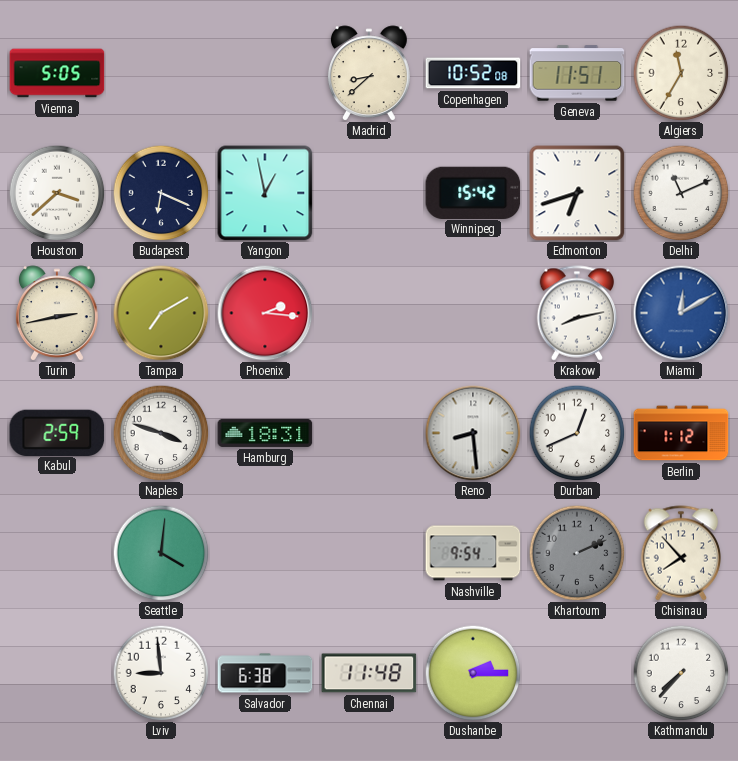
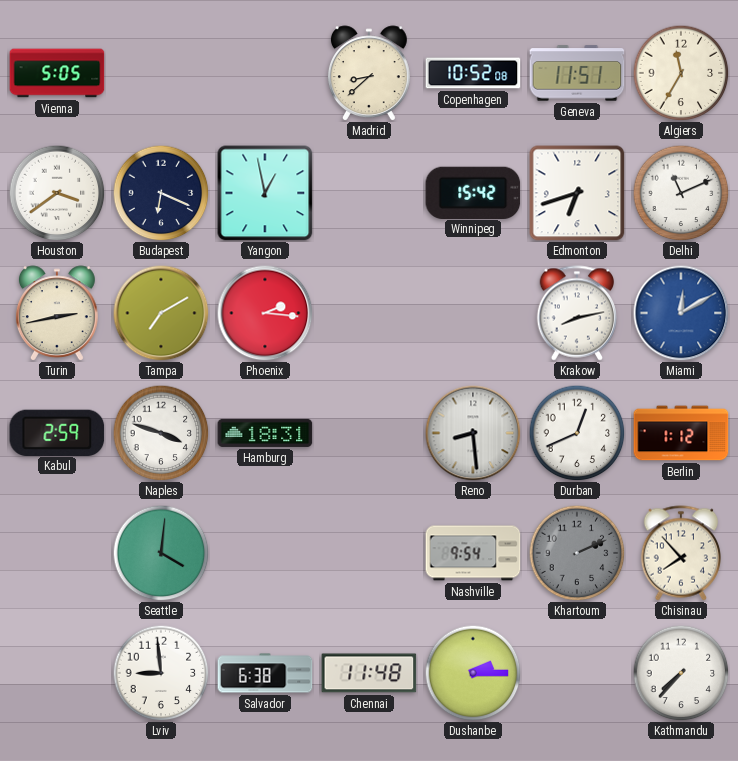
Houston: 3:38 -> 3:39
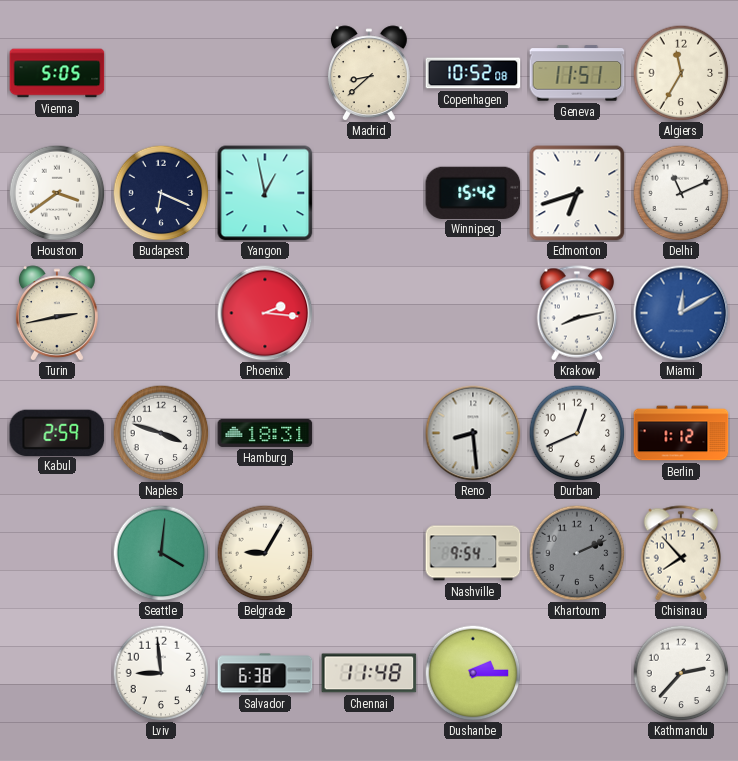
Tampa: 7:10 -> none
Belgrade: none -> 9:05
Kathmandu: 7:37 -> 2:37
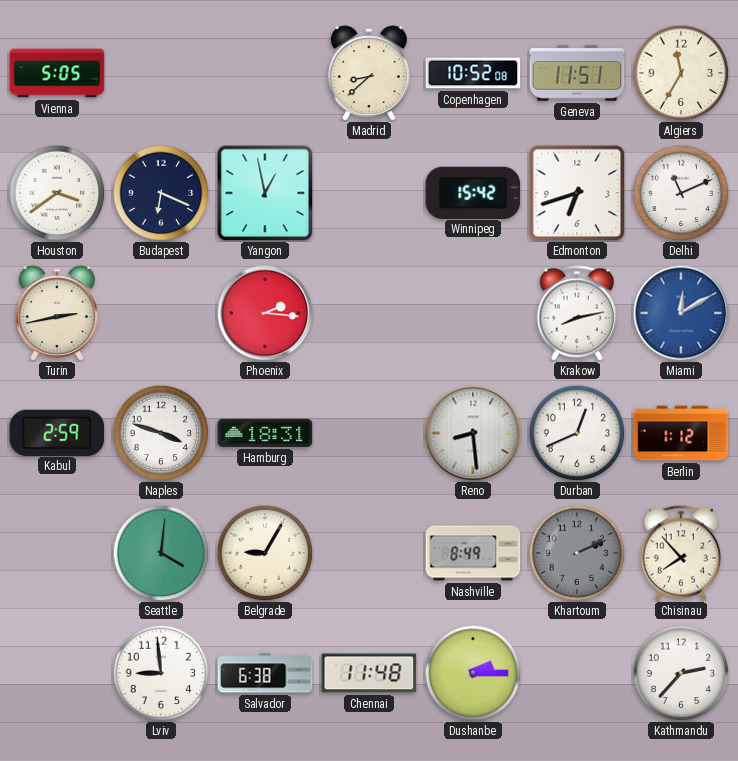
Nashville: 9:54 -> 8:49
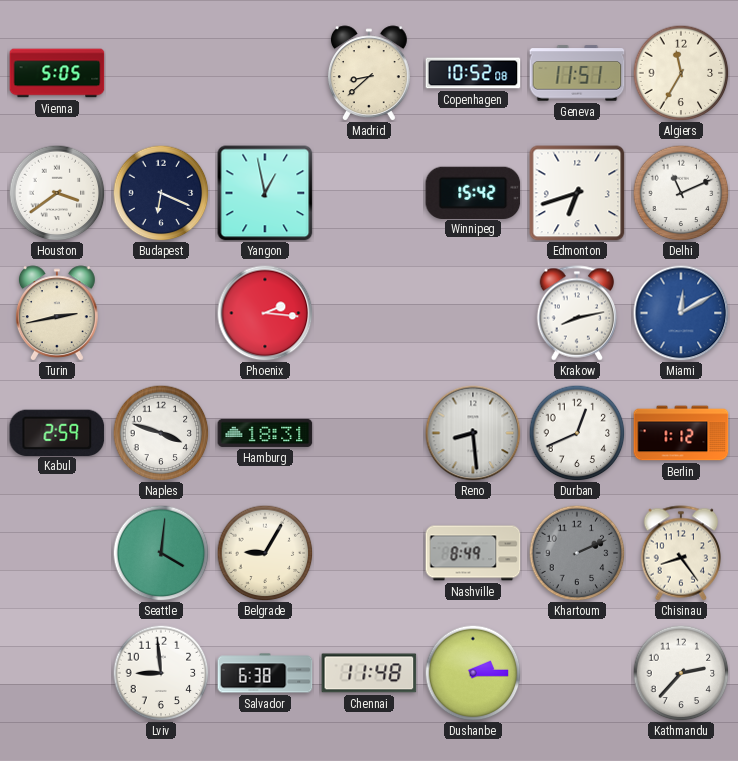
Chisinau: 7:53 -> 8:24
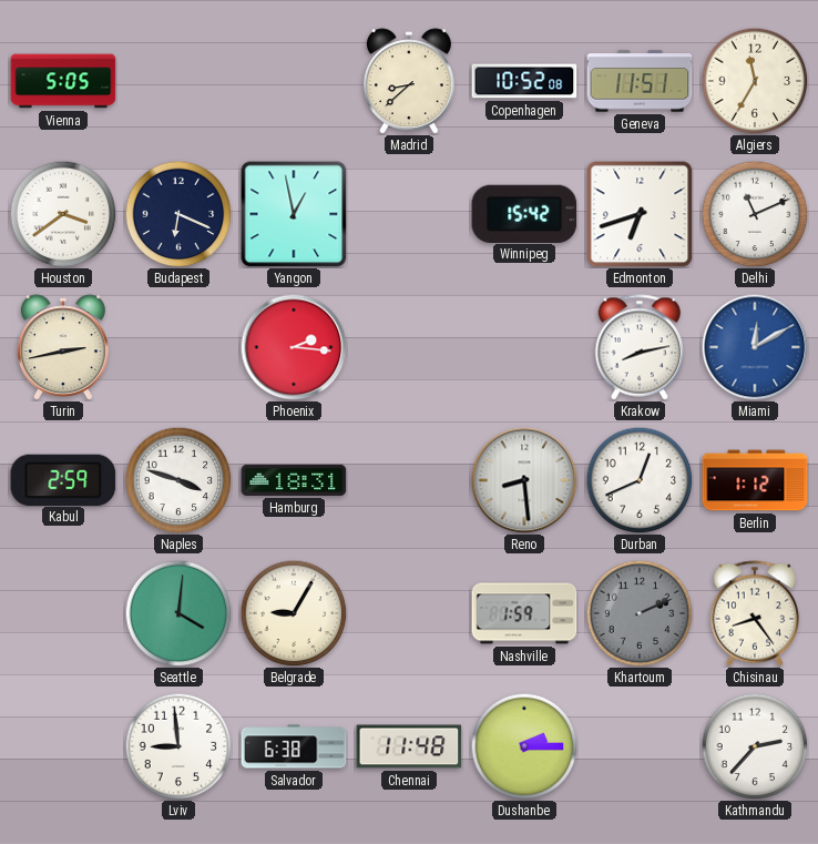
Nashville: 8:49 -> 1:59
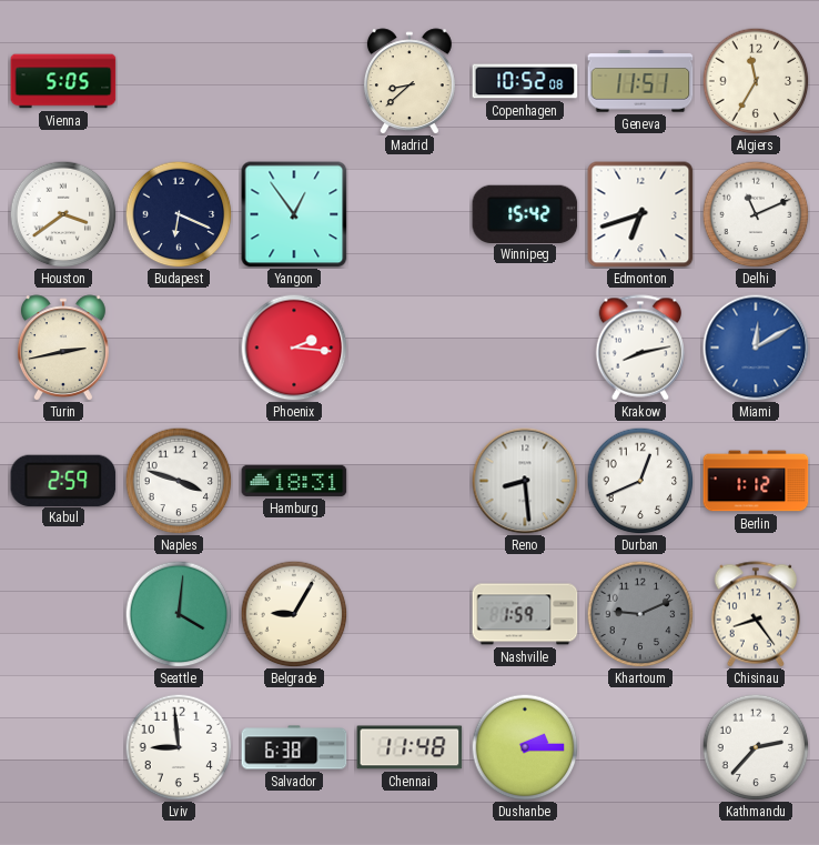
Yangon: 12:58 -> 12:54
Khartoum: 2:11 -> 9:11
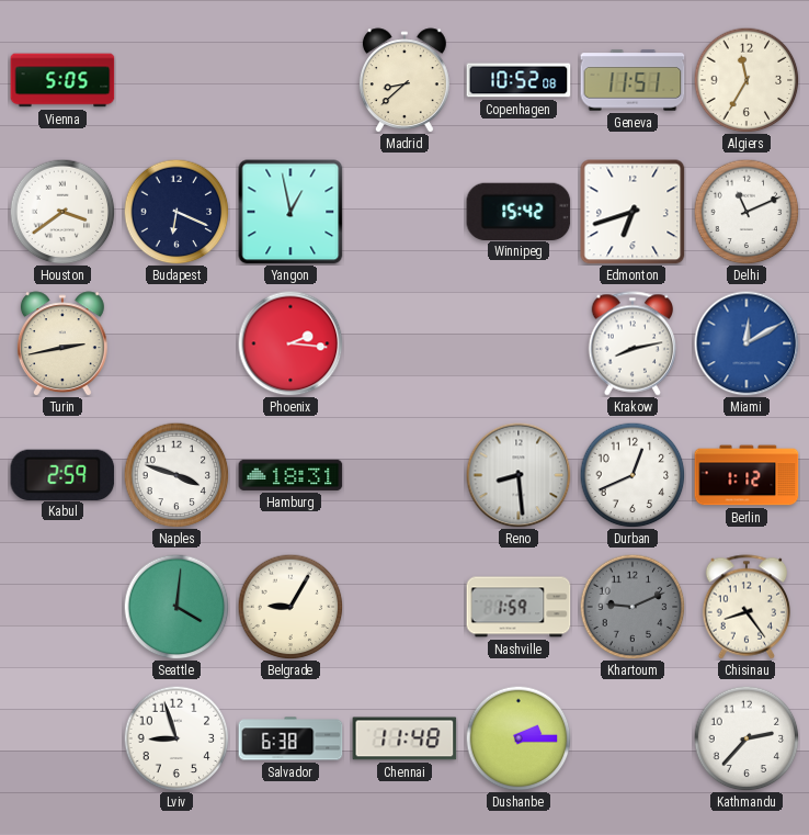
Yangon: 12:54 -> 12:58
Lviv: 8:59 -> 8:57
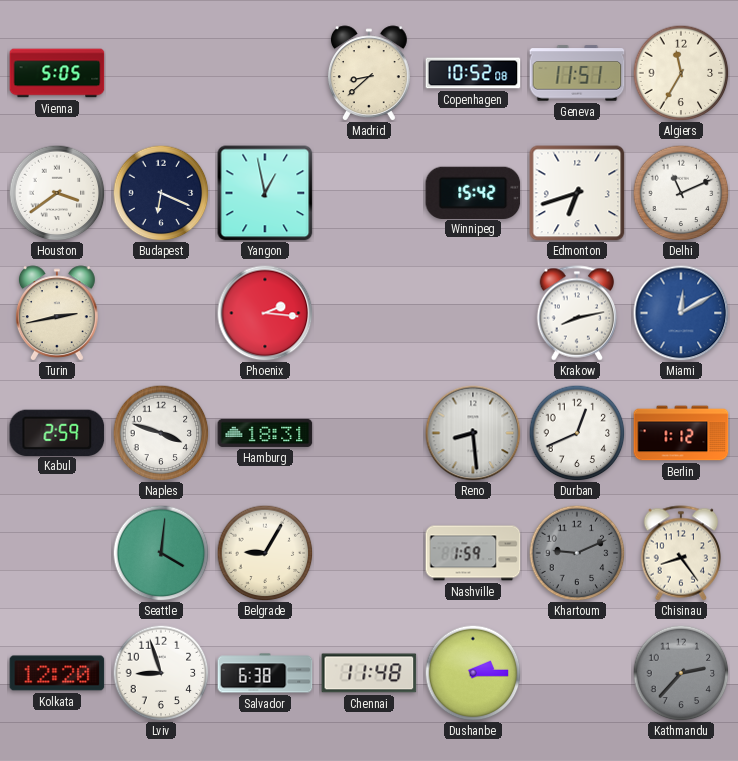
Kolkata: none -> 12:20
Kathmandu dial: white -> grey
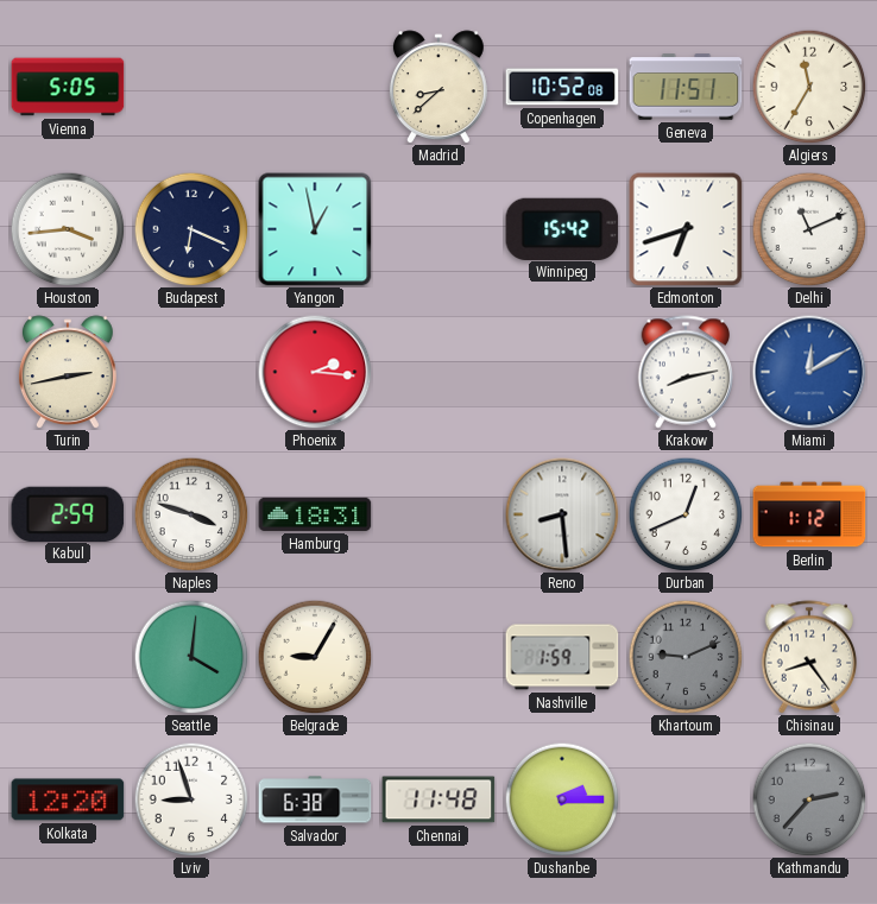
Houston: 3:39 -> 3:44
